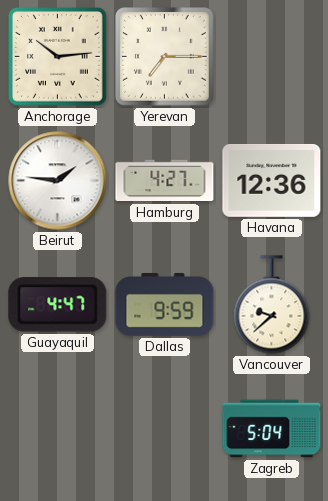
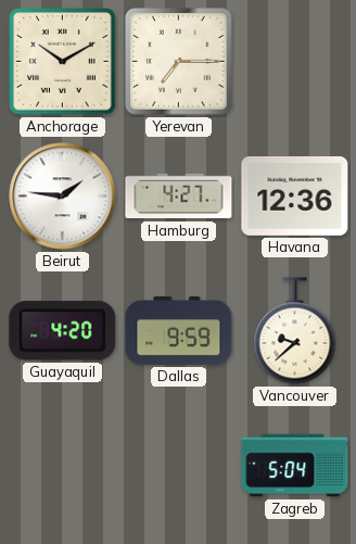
Anchorage: 10:14 -> 10:10
Guayaquil: 4:47 -> 4:20
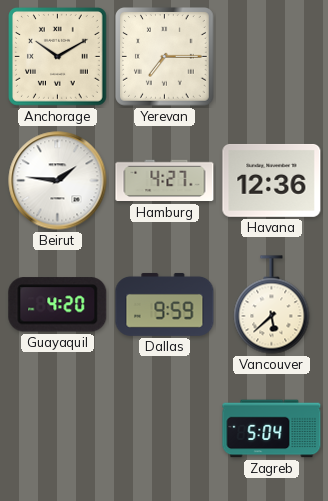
Vancouver: 9:38 -> 5:38
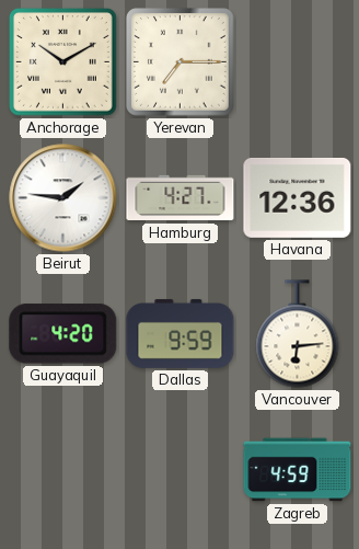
Vancouver: 5:38 -> 6:14
Zagreb: 5:04 -> 4:59
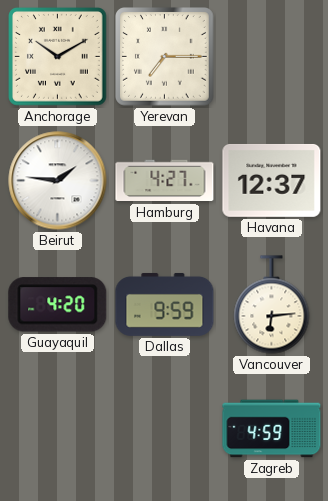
Havana: 12:36 -> 12:37
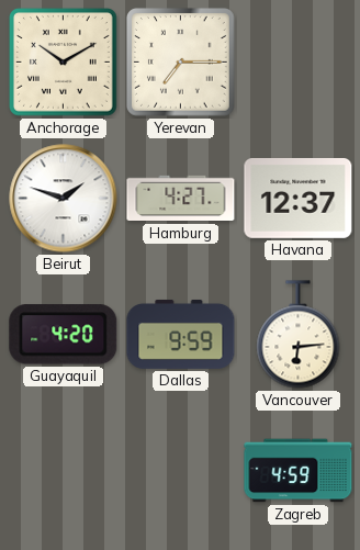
Beirut: 1:46 -> 1:48
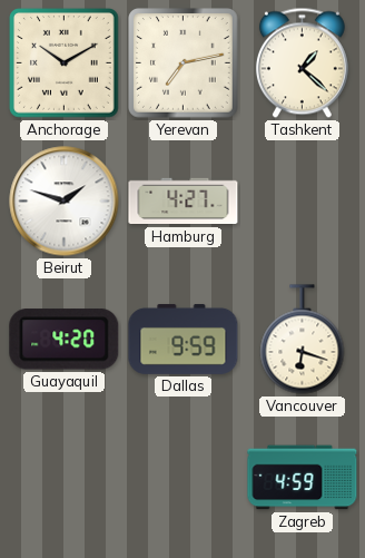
Yerevan: 7:15 -> 7:13
Tashkent: none -> 1:22
Havana: 12:37 -> none
Vancouver: 6:14 -> 6:18
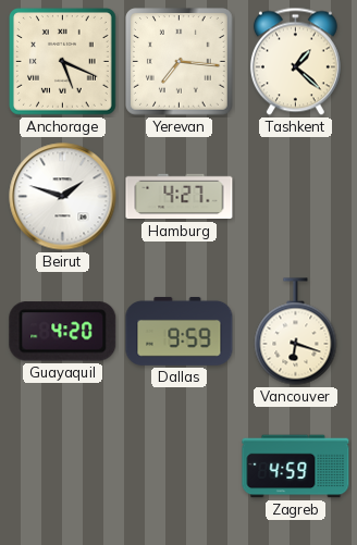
Anchorage: 10:10 -> 5:19
Yerevan: 7:13 -> 7:16
